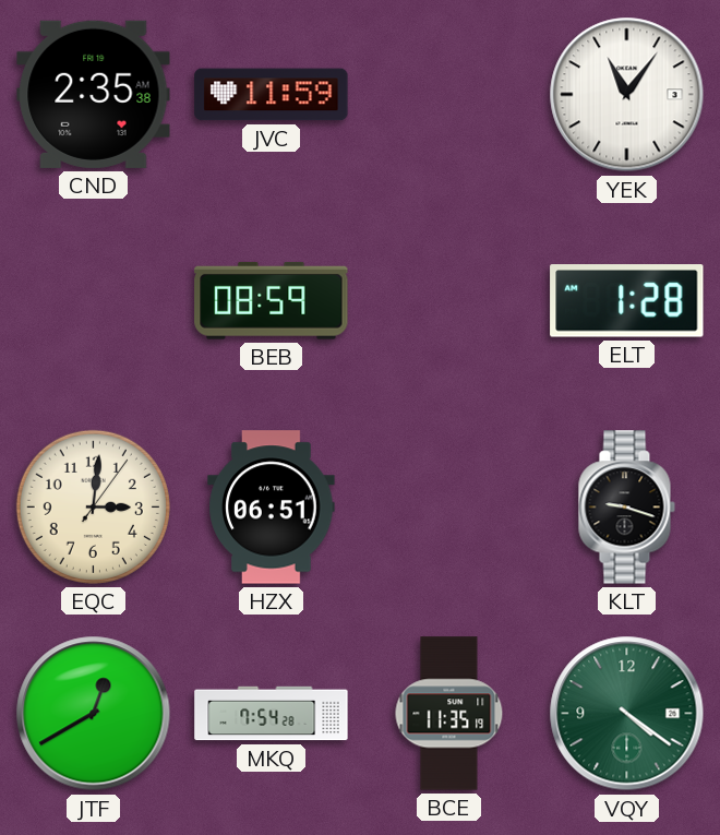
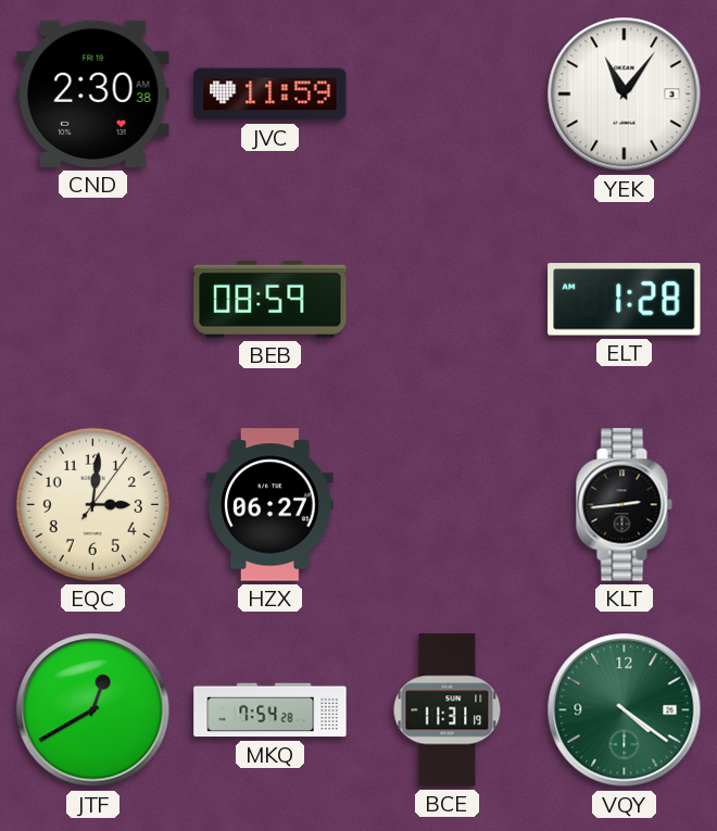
CND: 2:35 -> 2:30
HZX: 06:51 -> 06:27
KLT: 9:18 -> 2:44
BCE: 11:35 -> 11:31
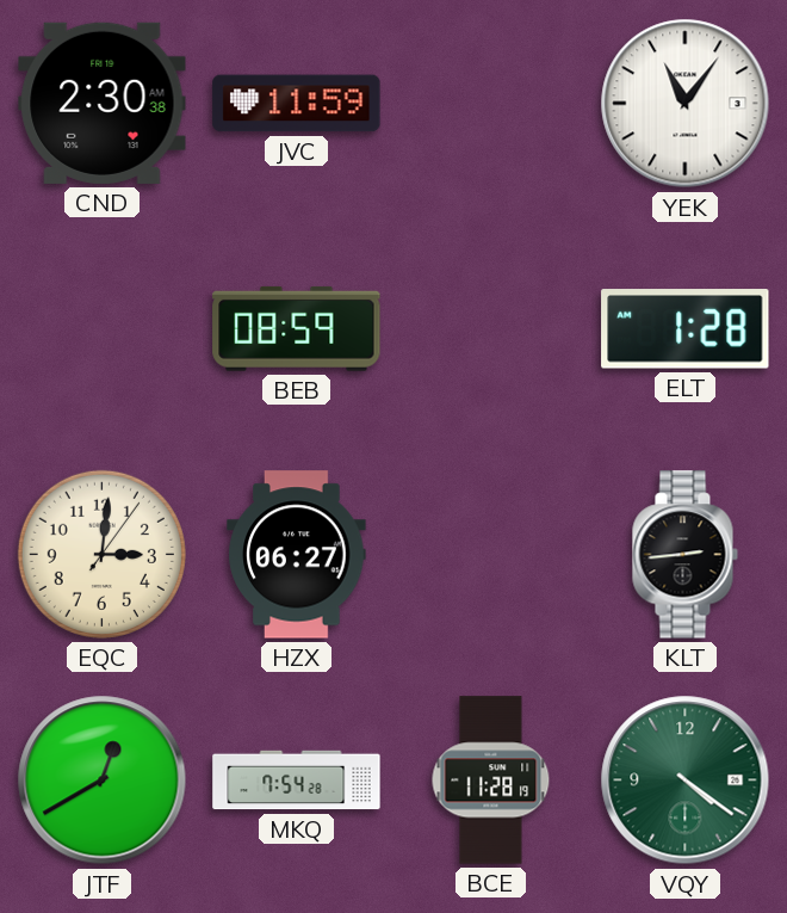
BCE: 11:31 -> 11:28
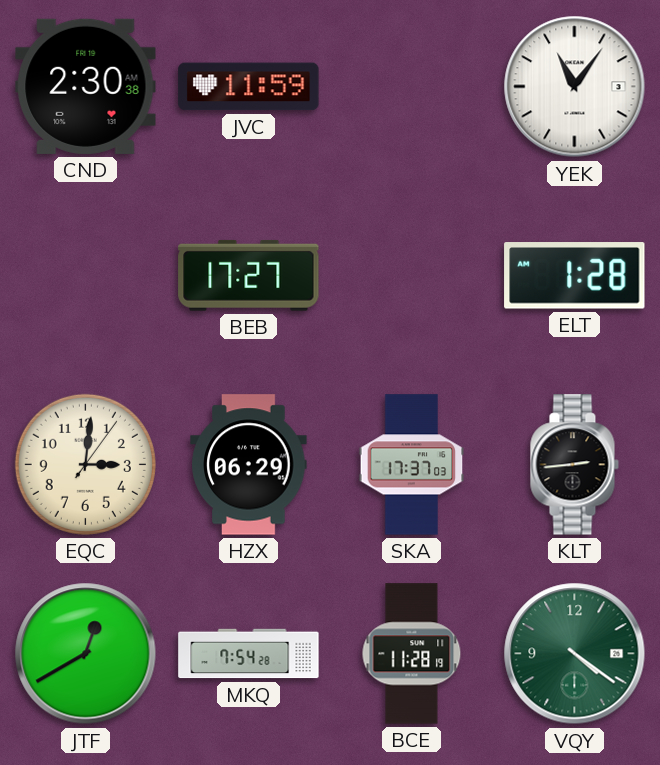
BEB: 08:59 -> 17:27
HZX: 06:27 -> 06:29
SKA: none -> 17:37
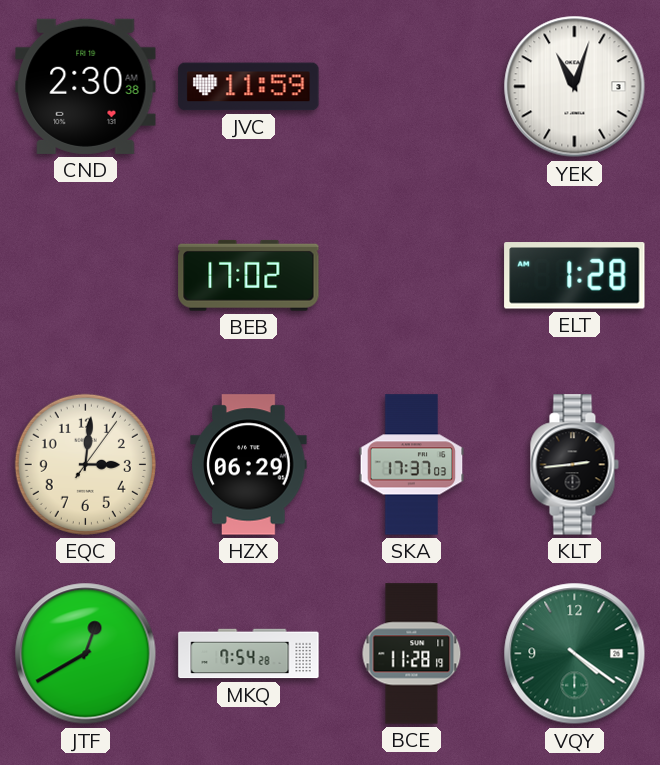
YEK: 11:06 -> 11:03
BEB: 17:27 -> 17:02
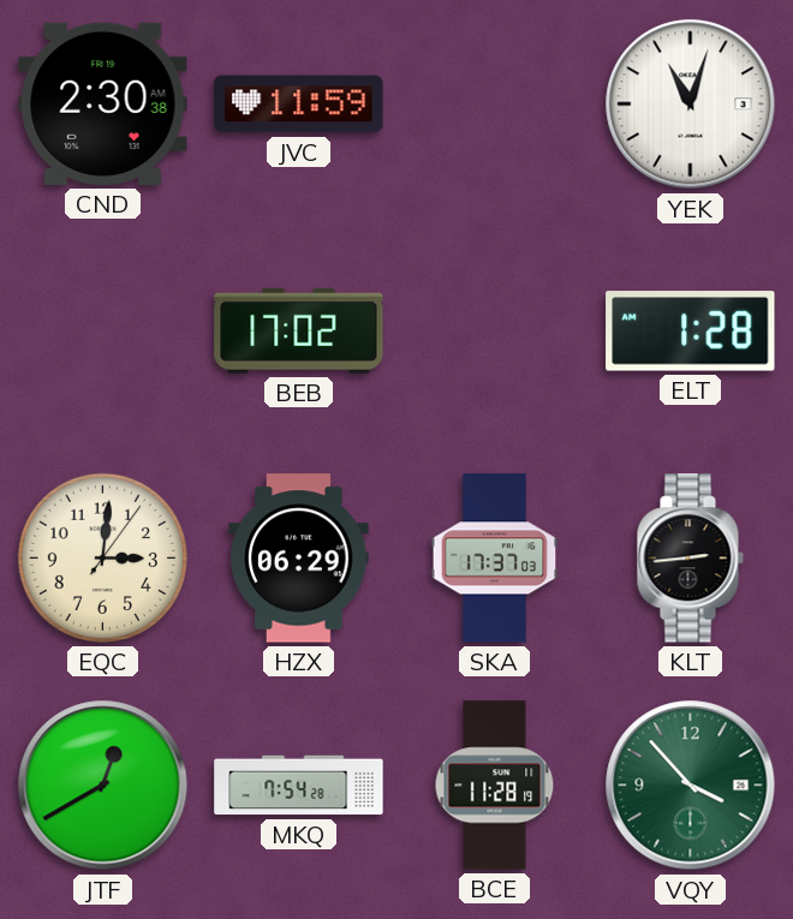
VQY: 4:21 -> 3:53
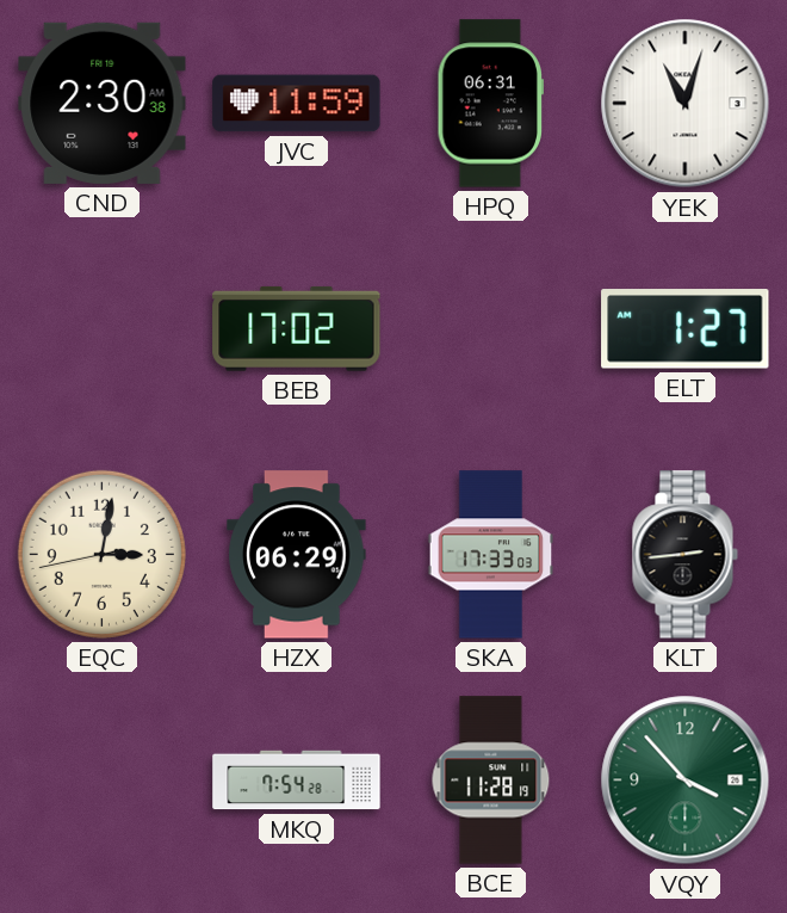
HPQ: none -> 06:31
ELT: 1:28 -> 1:27
EQC: 3:01:06 -> 3:01:43
SKA: 17:37 -> 17:33
JTF: 12:40 -> none
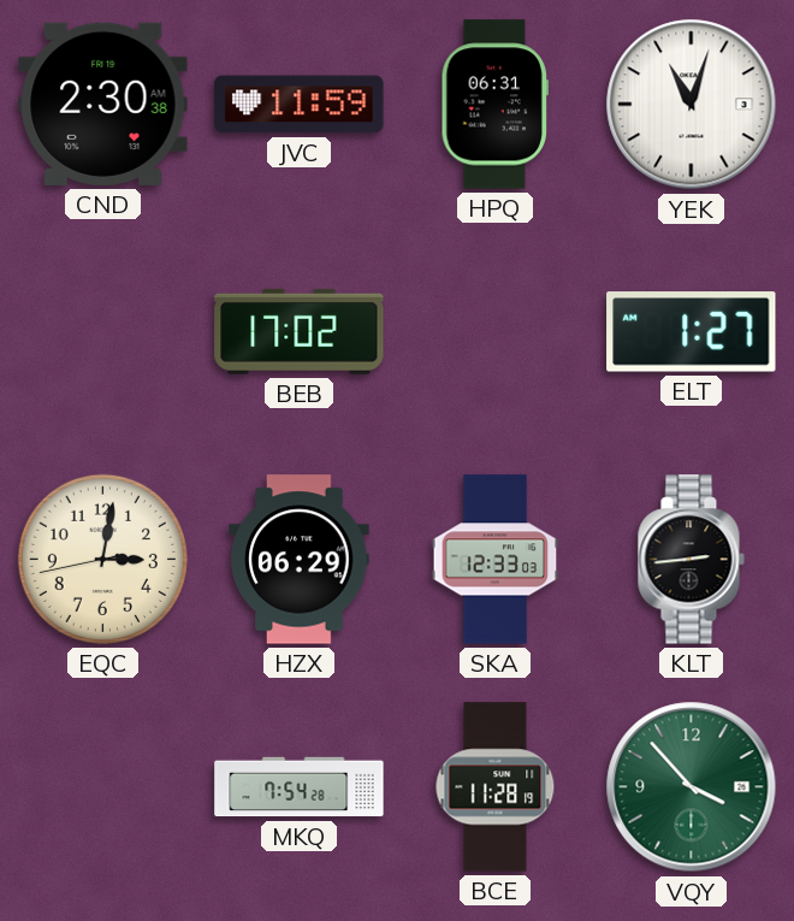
SKA: 17:33 -> 12:33
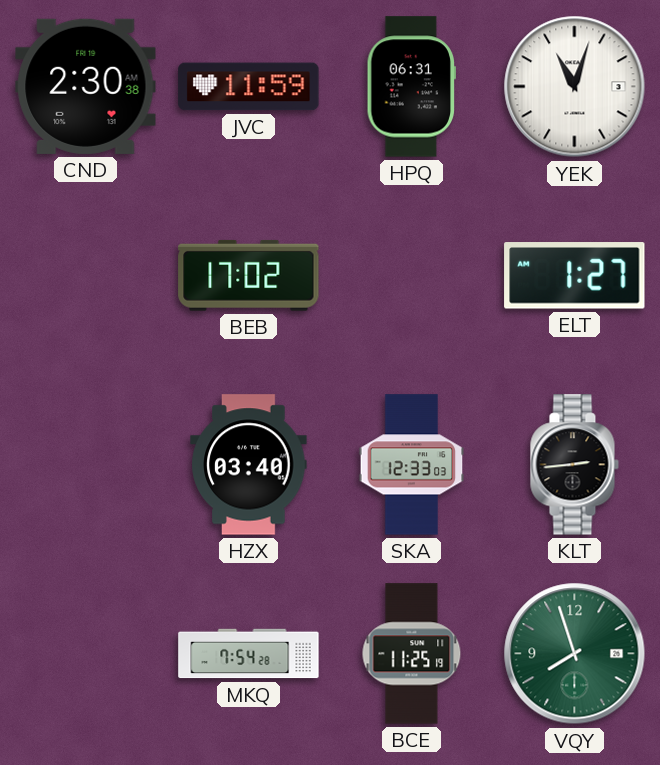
EQC: 3:01 -> none
HZX: 06:29 -> 03:40
BCE: 11:28 -> 11:25
VQY: 3:53 -> 7:57
